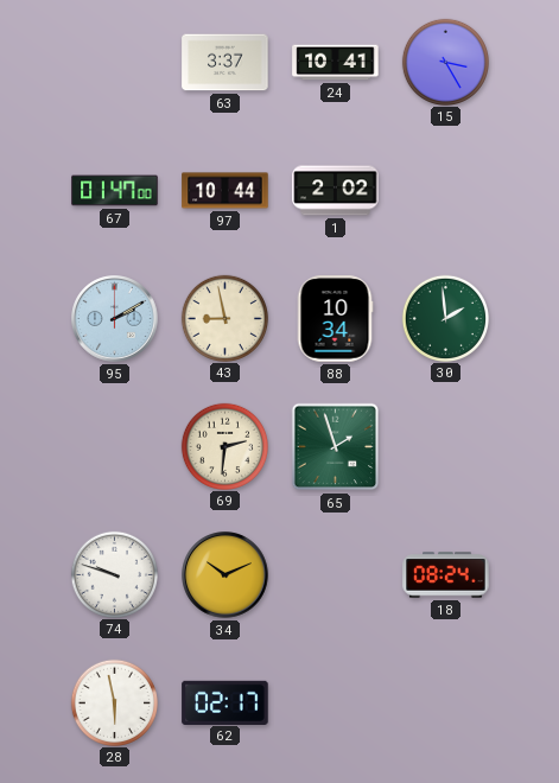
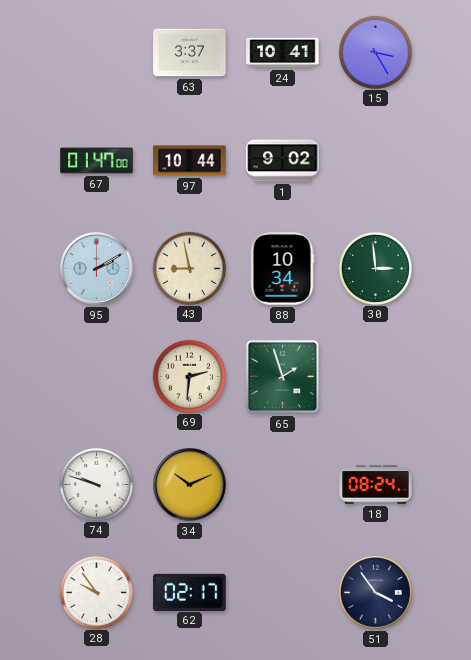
1: 2:02 -> 9:02
30: 1:59 -> 2:59
28: 5:58 -> 9:54
51: none -> 3:54
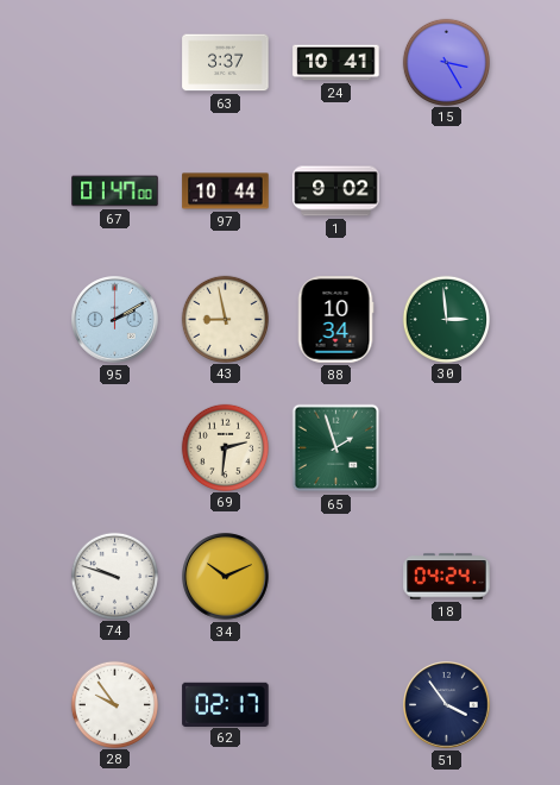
18: 08:24 -> 04:24
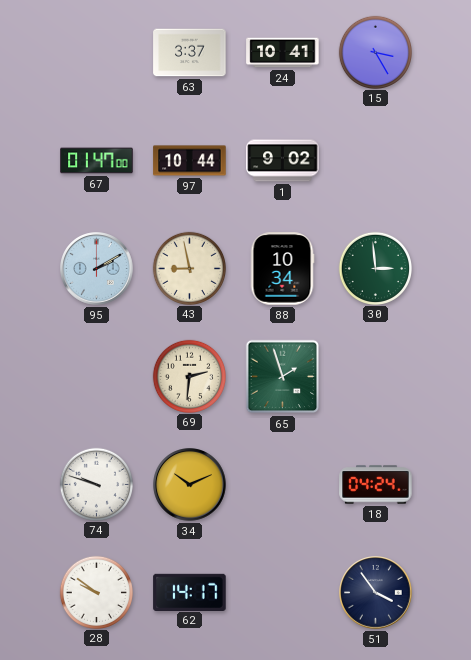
28: 9:54 -> 9:51
62: 02:17 -> 14:17
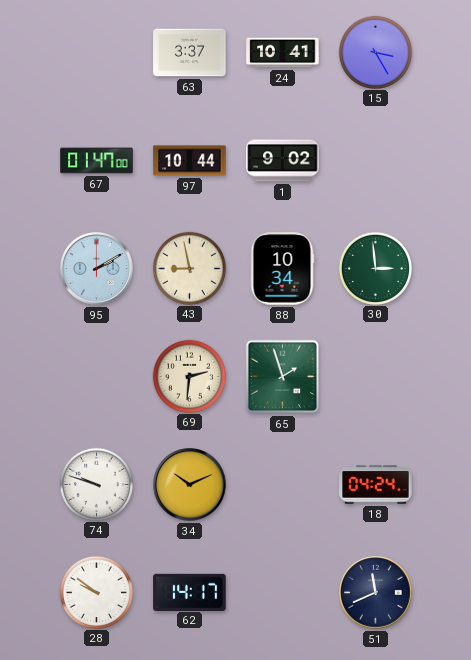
51: 3:54 -> 11:41
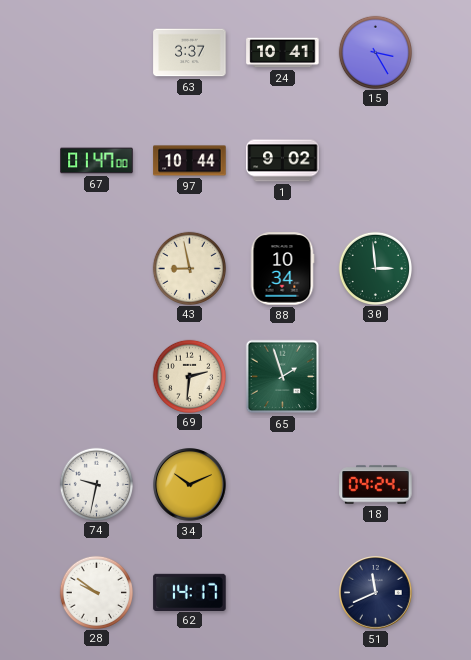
95: 2:10 -> none
74: 9:48 -> 9:32
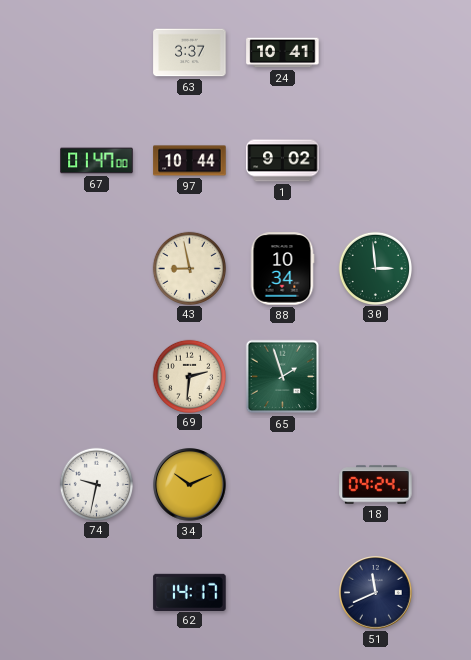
15: 3:25 -> none
28: 9:51 -> none
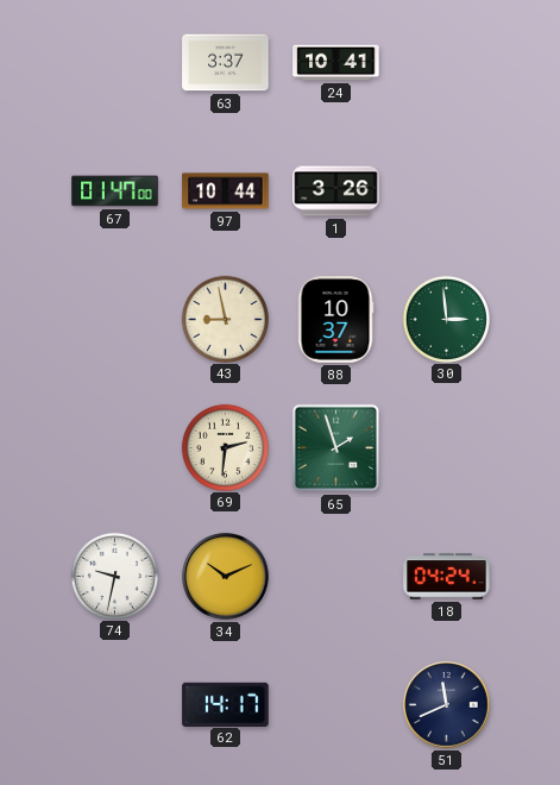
1: 9:02 -> 3:26
88: 10:34 -> 10:37
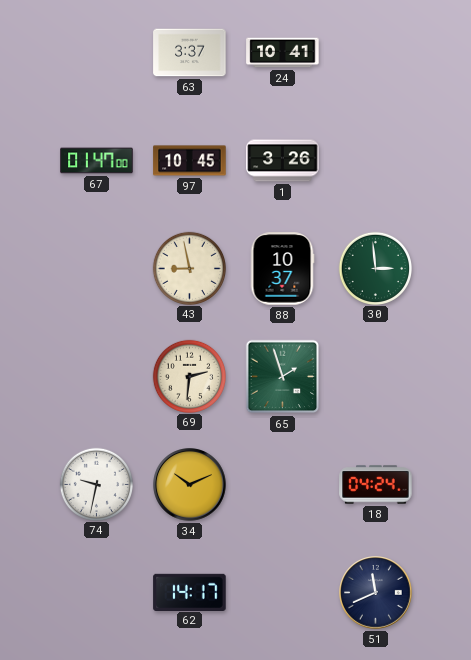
97: 10:44 -> 10:45
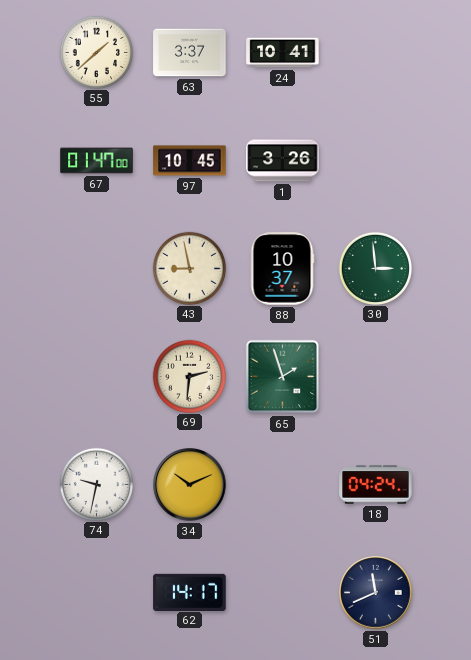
55: none -> 1:38
